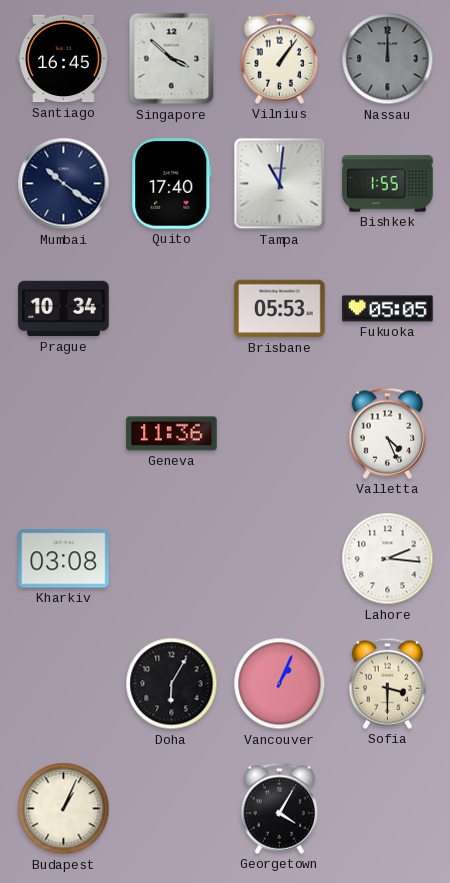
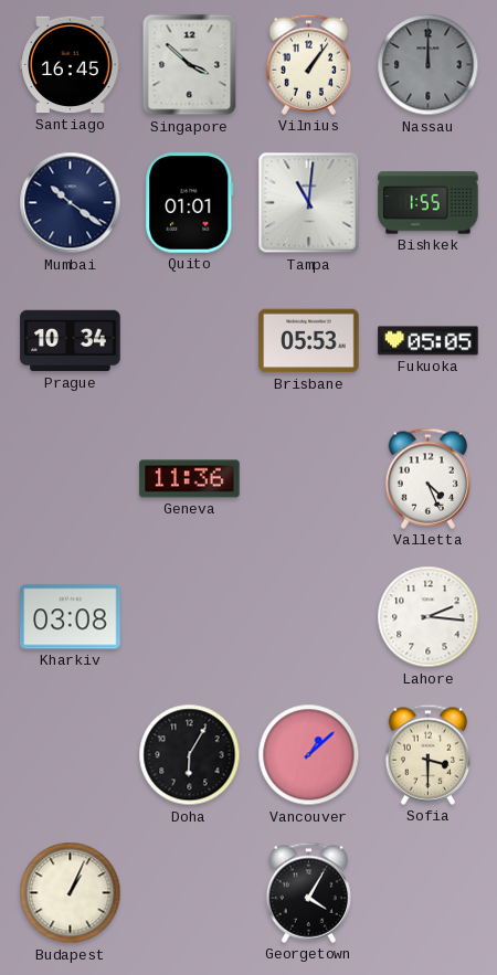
Quito: 17:40 -> 01:01
Vancouver: 1:04 -> 1:08
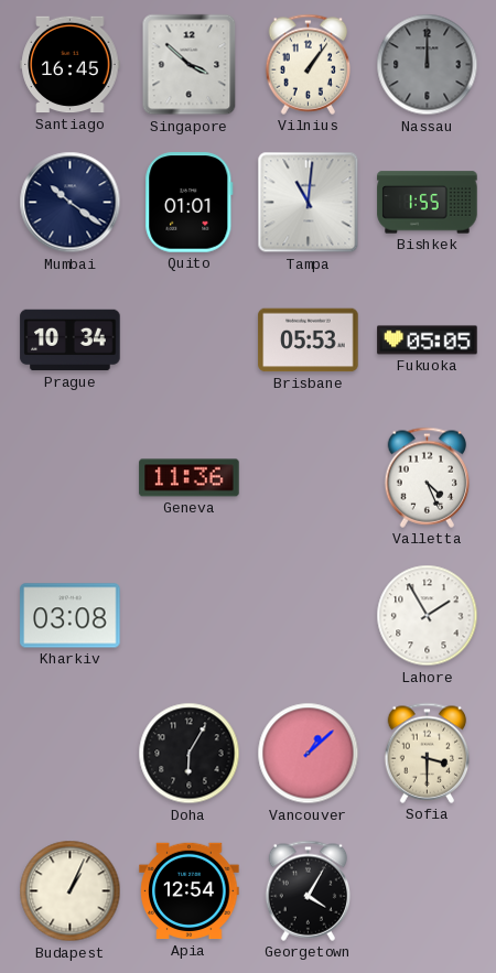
Lahore: 2:16 -> 1:55
Apia: none -> 12:54
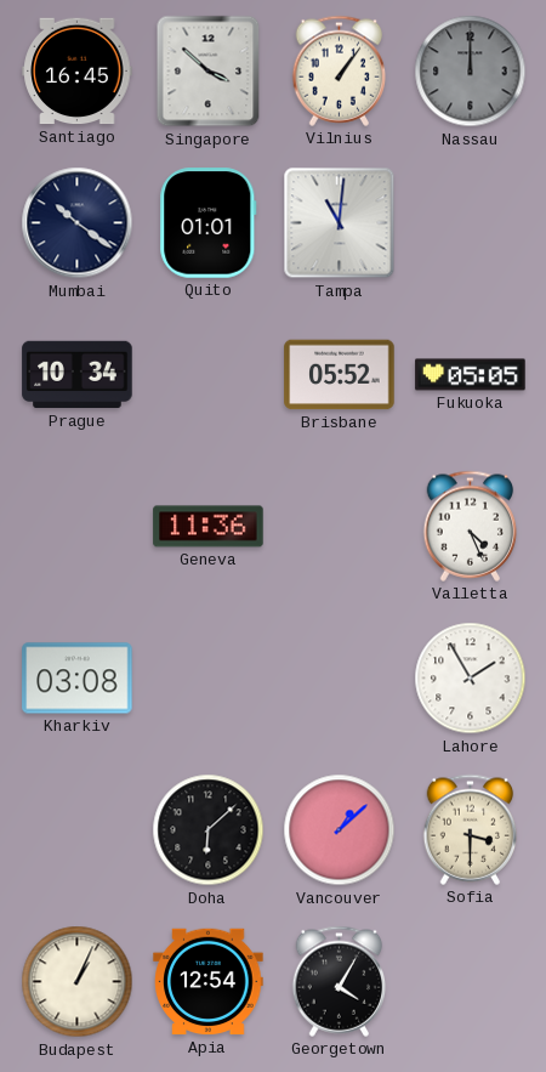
Bishkek: 1:55 -> none
Brisbane: 05:53 -> 05:52
Doha: 6:05 -> 6:08
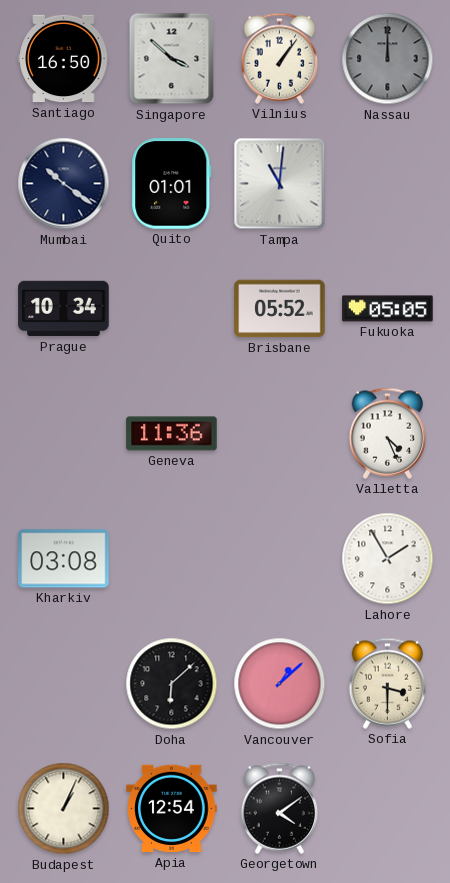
Santiago: 16:45 -> 16:50
Georgetown: 4:05 -> 4:09
